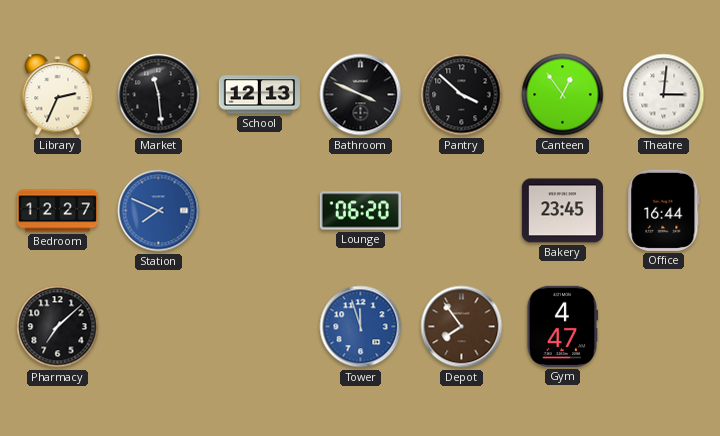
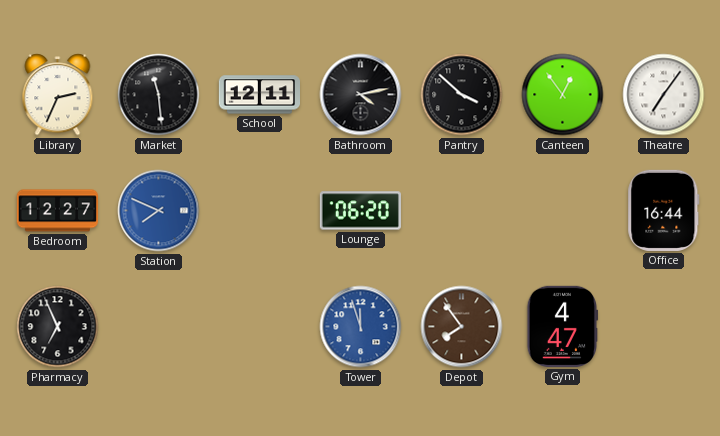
School: 12:13 -> 12:11
Bathroom: 3:49 -> 4:13
Theatre: 3:01 -> 7:06
Bakery: 23:45 -> none
Pharmacy: 7:08 -> 6:56
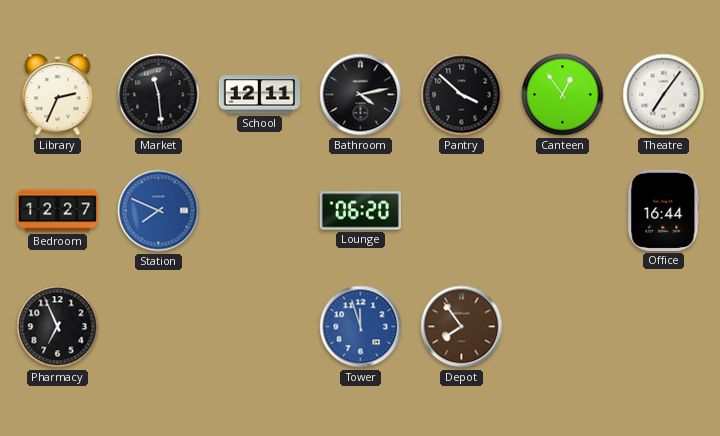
Gym: 4:47 -> none
